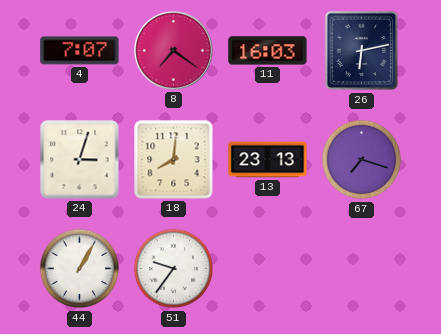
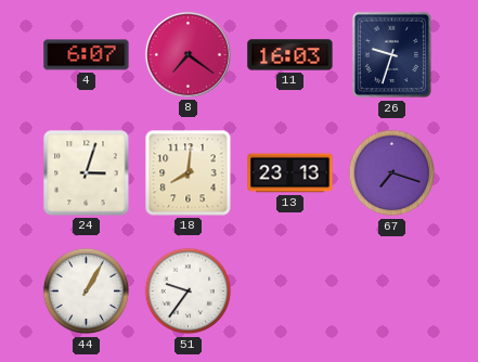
4: 7:07 -> 6:07
26: 6:13 -> 9:33
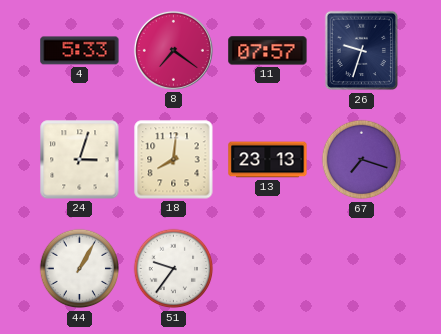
4: 6:07 -> 5:33
11: 16:03 -> 07:57
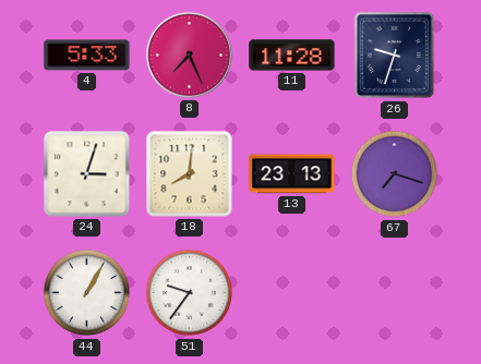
8: 7:21 -> 7:26
11: 07:57 -> 11:28
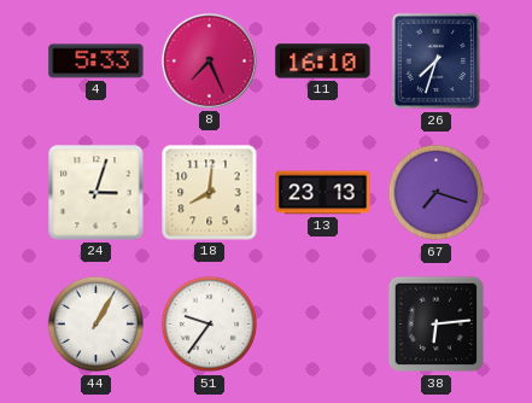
11: 11:28 -> 16:10
26: 9:33 -> 7:33
38: none -> 6:14
